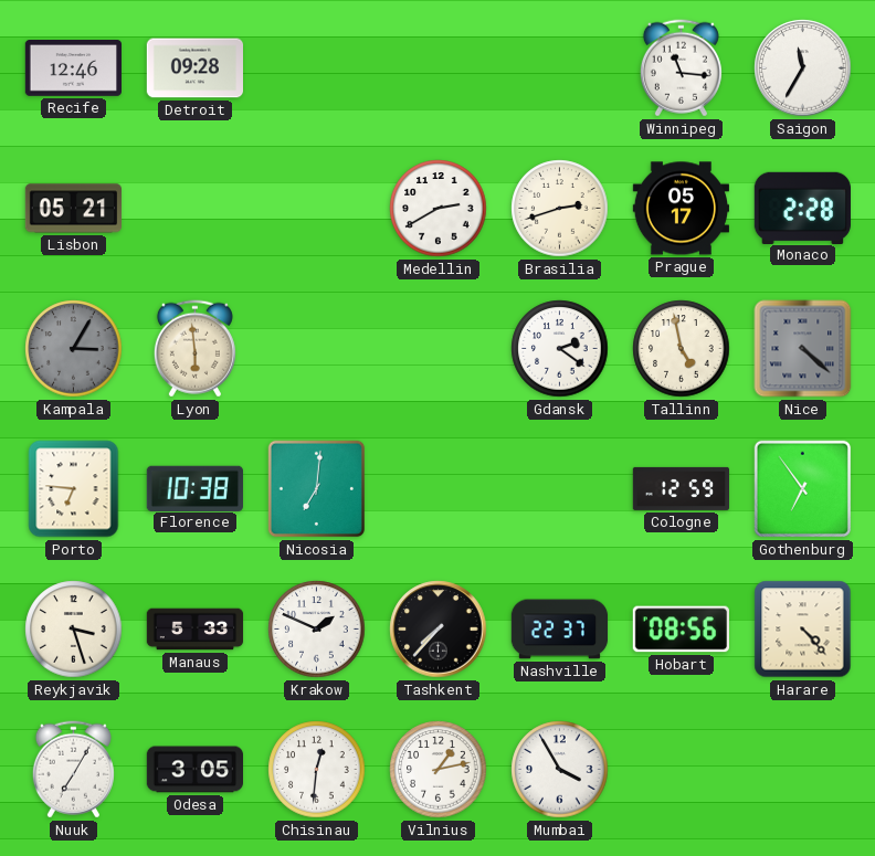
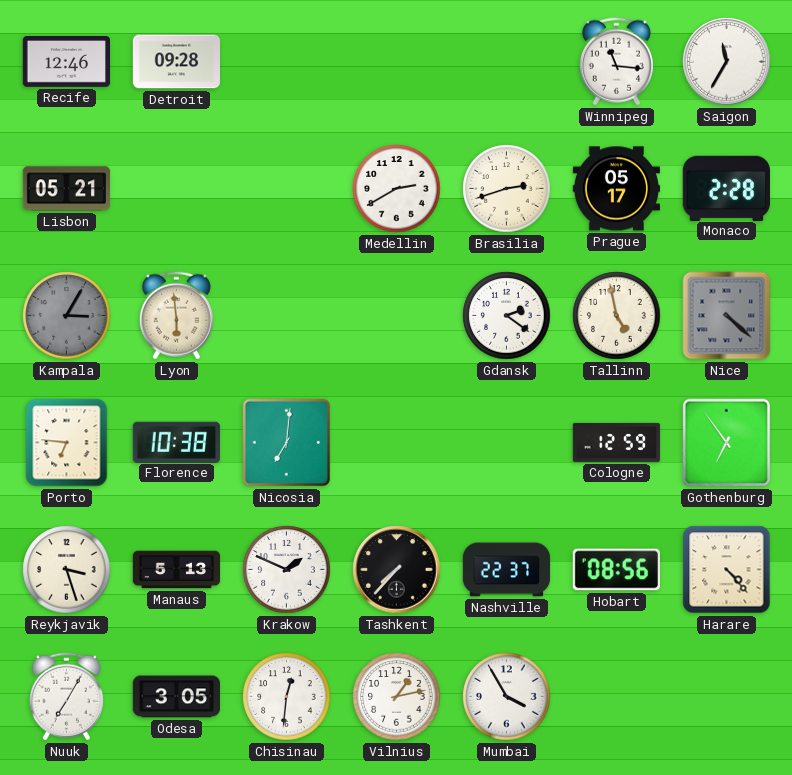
Manaus: 5:33 -> 5:13
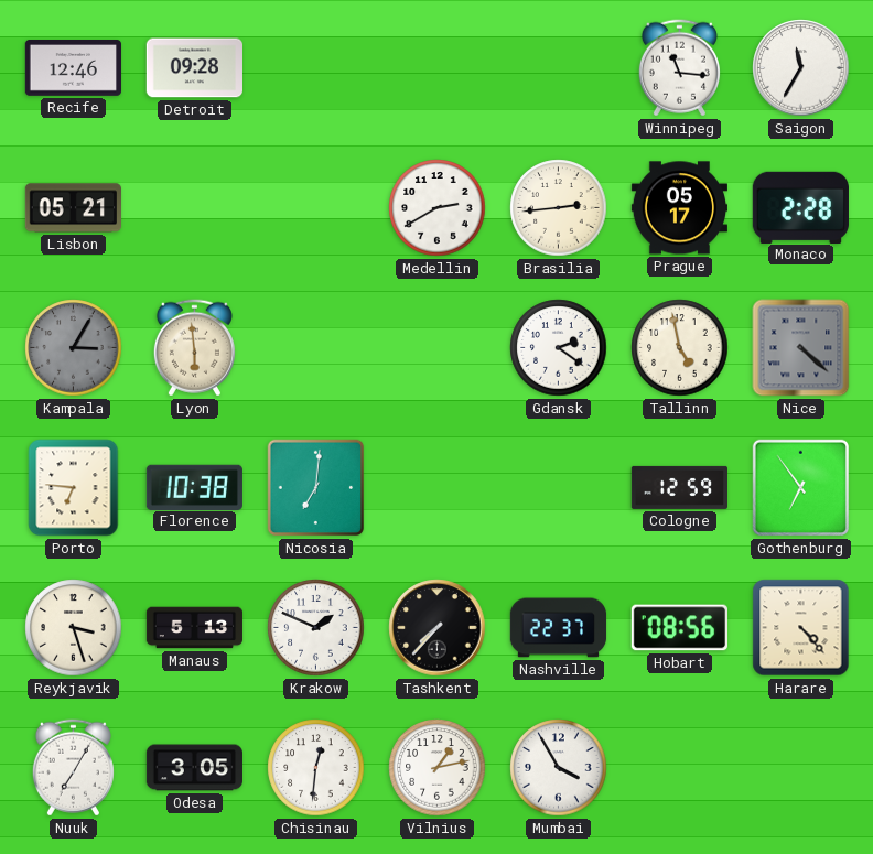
Brasilia: 2:42 -> 2:44
